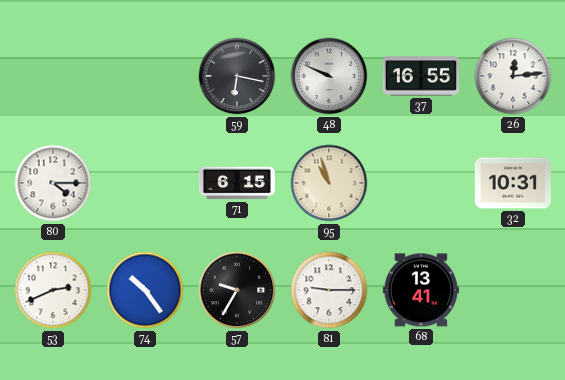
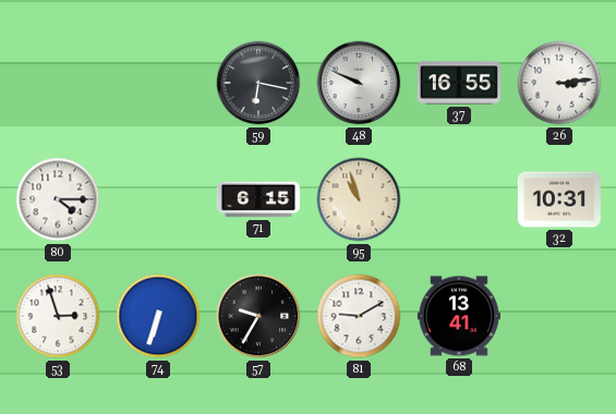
26: 12:14 -> 3:14
53: 2:41 -> 2:57
74: 10:24 -> 6:33
81: 9:15 -> 9:10
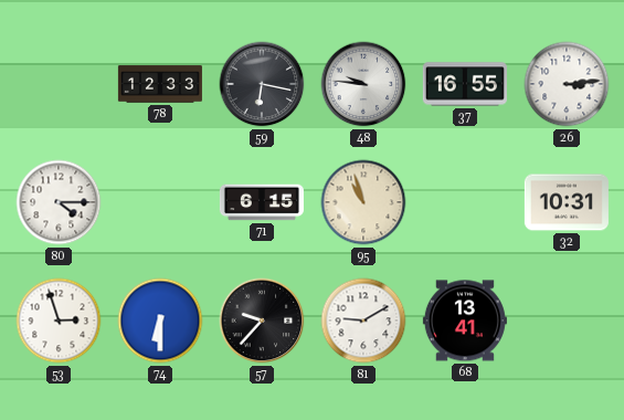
78: none -> 12:33
48: 9:49 -> 9:46
74: 6:33 -> 6:30
57: 9:35 -> 9:37
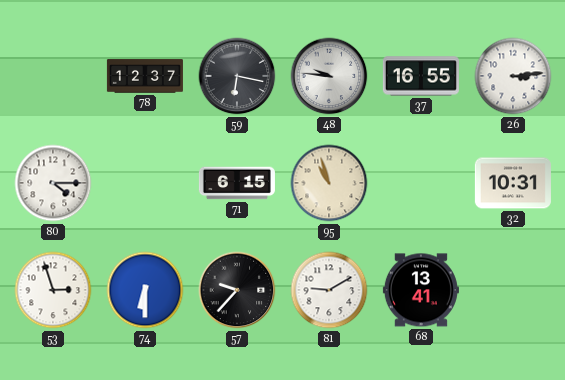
78: 12:33 -> 12:37
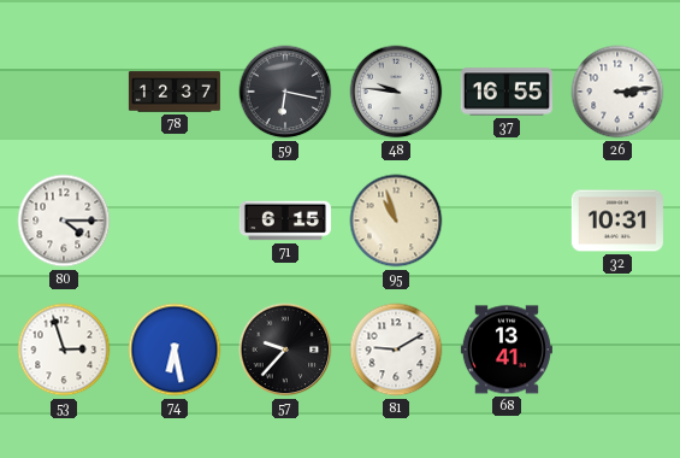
74: 6:30 -> 6:28
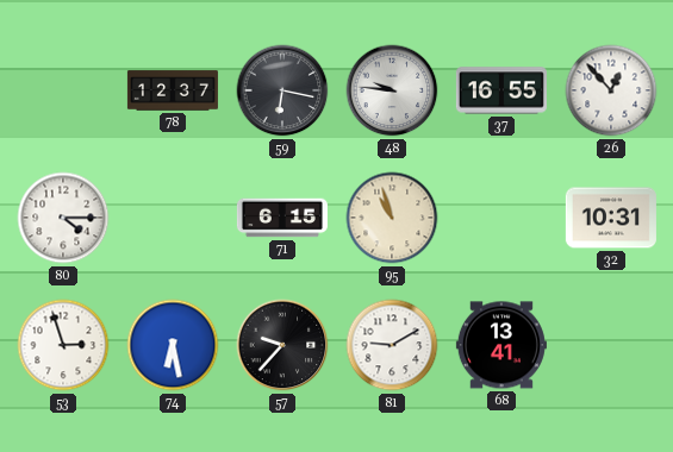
26: 3:14 -> 12:53
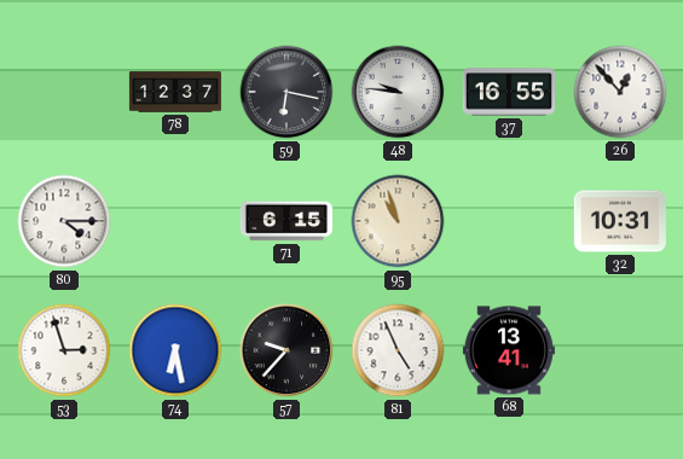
81: 9:10 -> 4:56
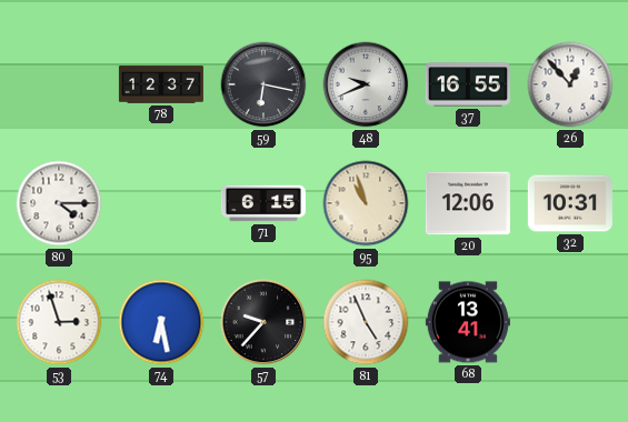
48: 9:46 -> 9:41
20: none -> 12:06
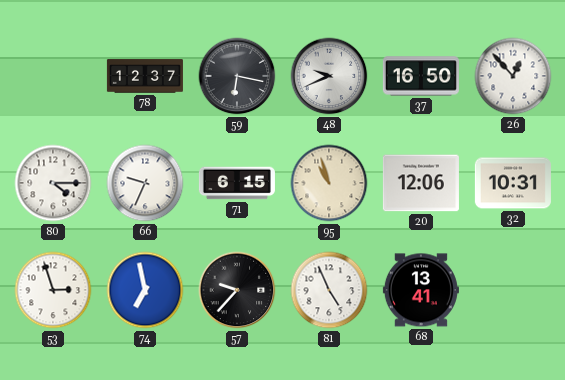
37: 16:55 -> 16:50
66: none -> 9:34
74: 6:28 -> 6:58
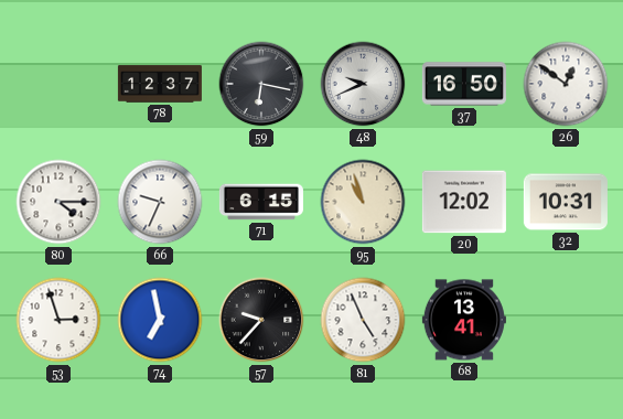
26: 12:53 -> 12:51
20: 12:06 -> 12:02
